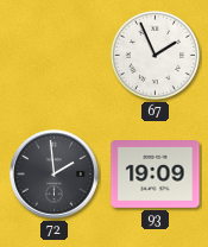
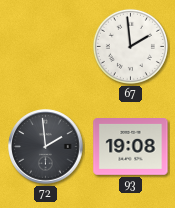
67: 1:56 -> 1:59
93: 19:09 -> 19:08
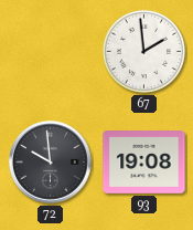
72: 1:59 -> 9:59
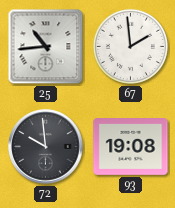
25: none -> 10:44
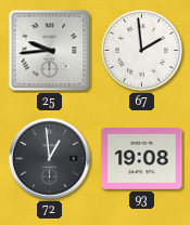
25: 10:44 -> 9:44
72: 9:59 -> 12:59
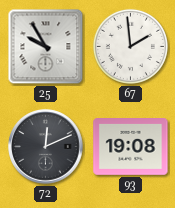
25: 9:44 -> 9:55
72: 12:59 -> 12:11
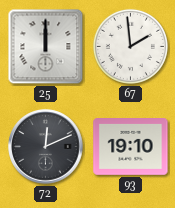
25: 9:55 -> 12:00
93: 19:08 -> 19:10
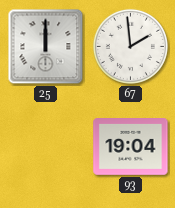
72: 12:11 -> none
93: 19:10 -> 19:04
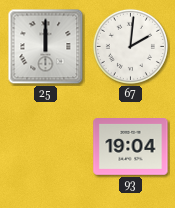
67: 1:59 -> 2:01
